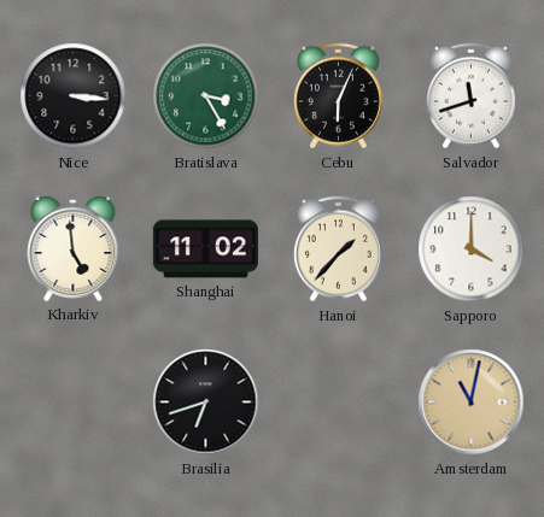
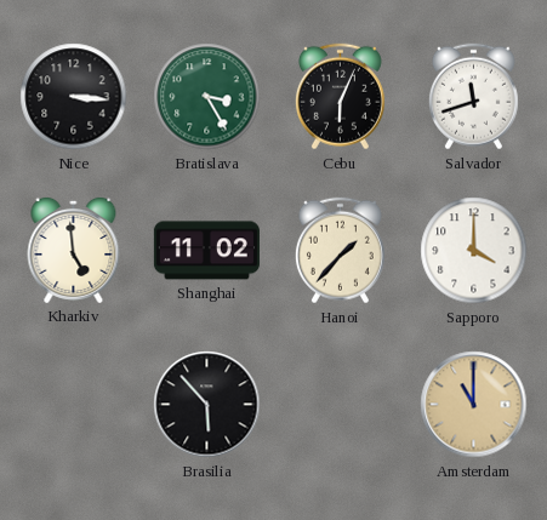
Brasilia: 6:42 -> 5:53
Amsterdam: 11:02 -> 11:00
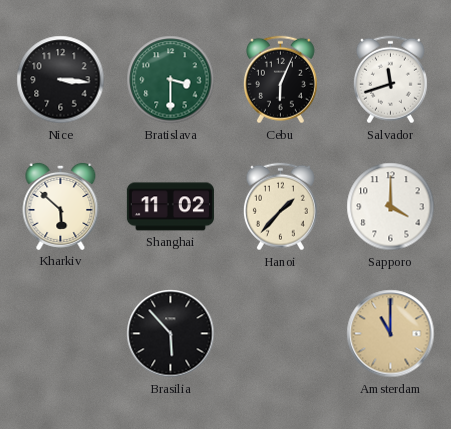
Bratislava: 3:25 -> 3:30
Kharkiv: 4:59 -> 5:52
